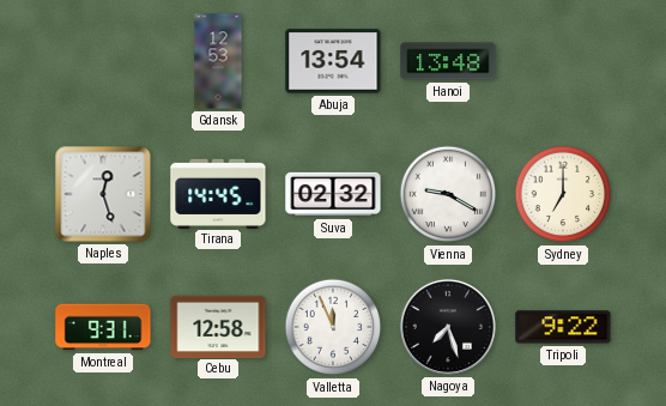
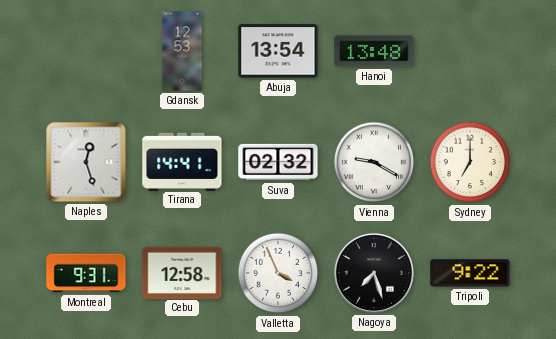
Tirana: 14:45 -> 14:41
Valletta: 11:56 -> 3:56
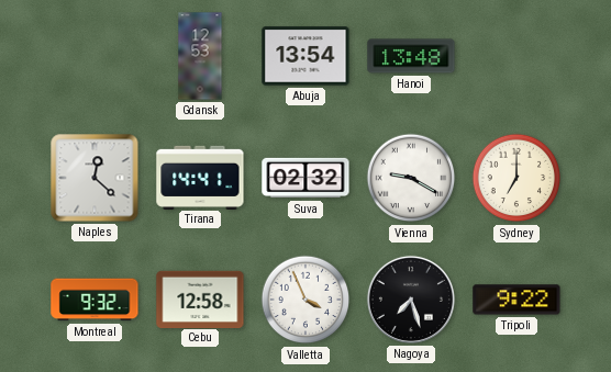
Naples: 12:27 -> 12:22
Montreal: 9:31 -> 9:32
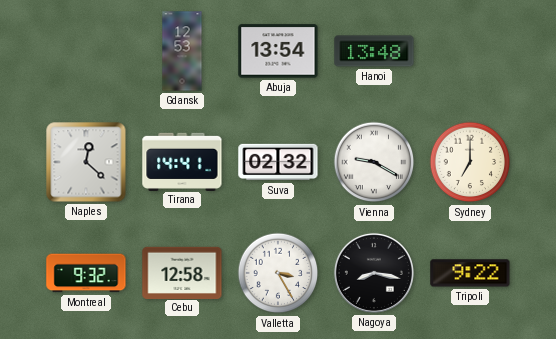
Valletta: 3:56 -> 3:25
Nagoya: 7:27 -> 8:17
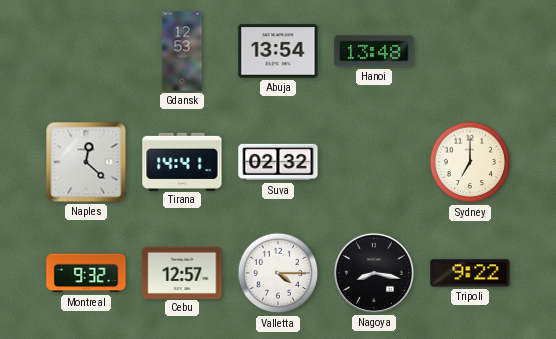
Vienna: 9:20 -> none
Cebu: 12:58 -> 12:57
Valletta: 3:25 -> 4:15
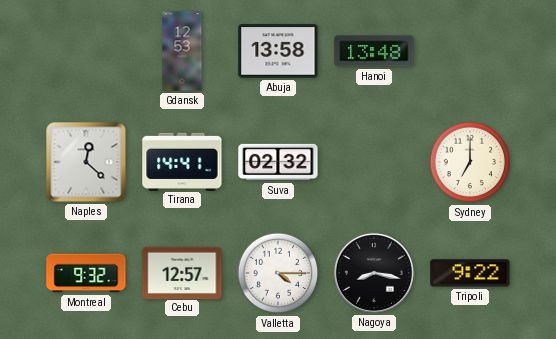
Abuja: 13:54 -> 13:58
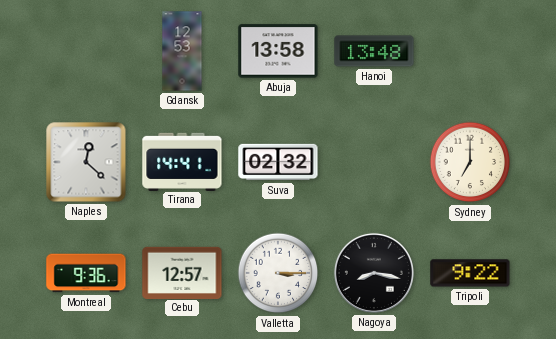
Montreal: 9:32 -> 9:36
Valletta: 4:15 -> 3:15
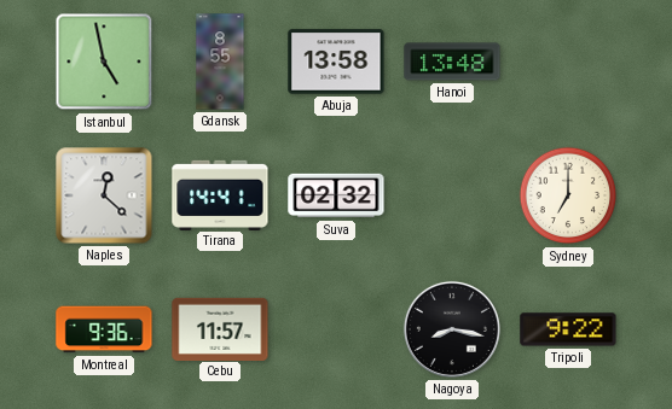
Istanbul: none -> 4:58
Gdansk: 12:53 -> 8:55
Cebu: 12:57 -> 11:57
Valletta: 3:15 -> none
